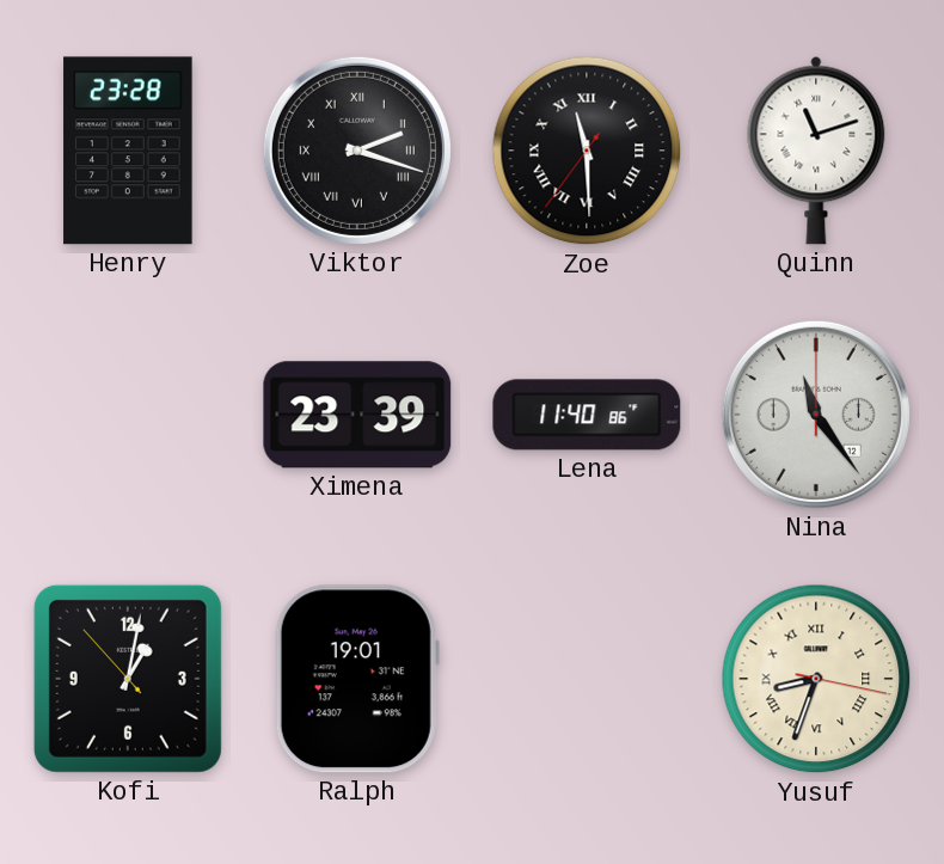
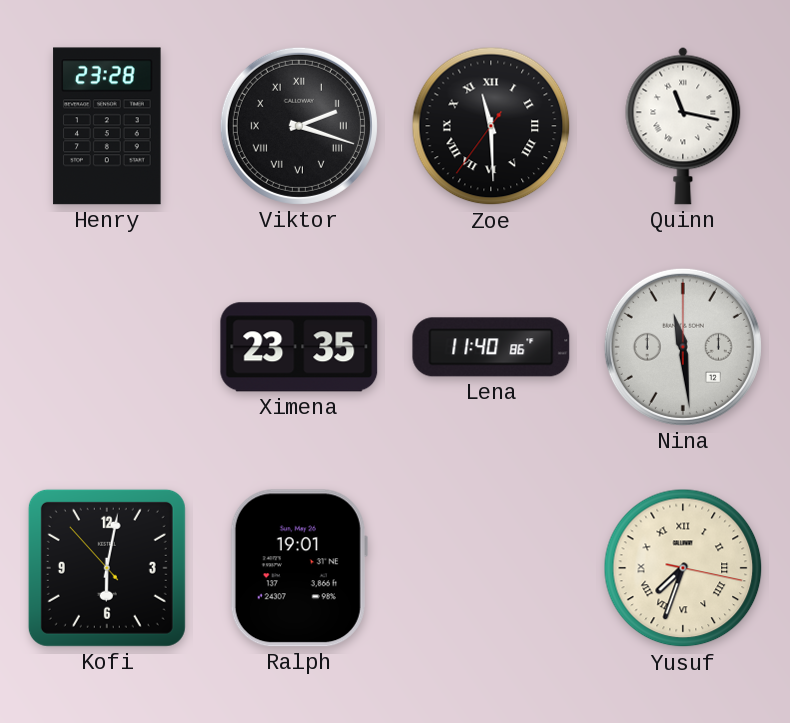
Quinn: 11:12 -> 11:17
Ximena: 23:39 -> 23:35
Nina: 11:24 -> 11:29
Kofi: 1:01 -> 6:01
Yusuf: 8:33 -> 7:33
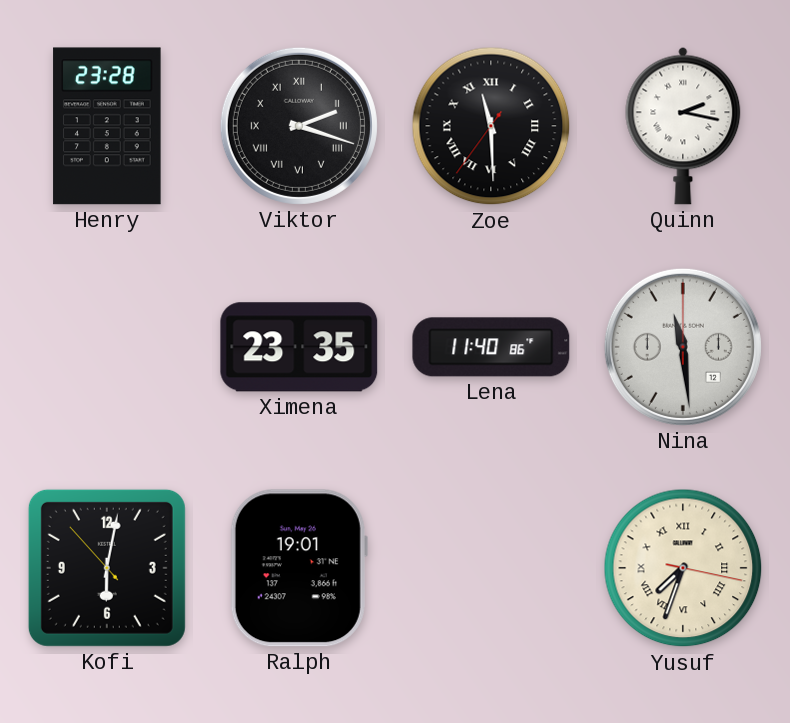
Quinn: 11:17 -> 2:17
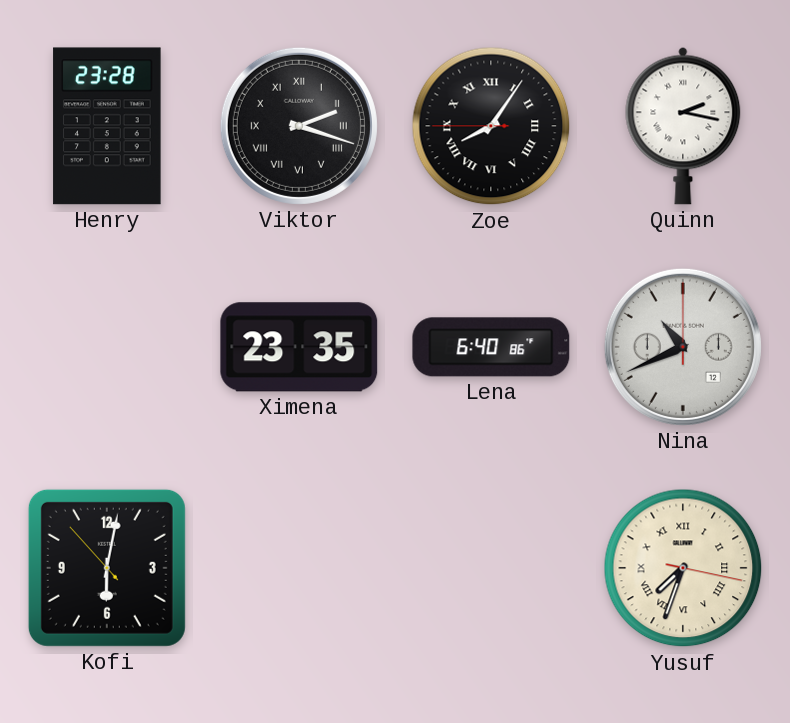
Zoe: 11:29 -> 8:05
Lena: 11:40 -> 6:40
Nina: 11:29 -> 10:41
Ralph: 19:01 -> none
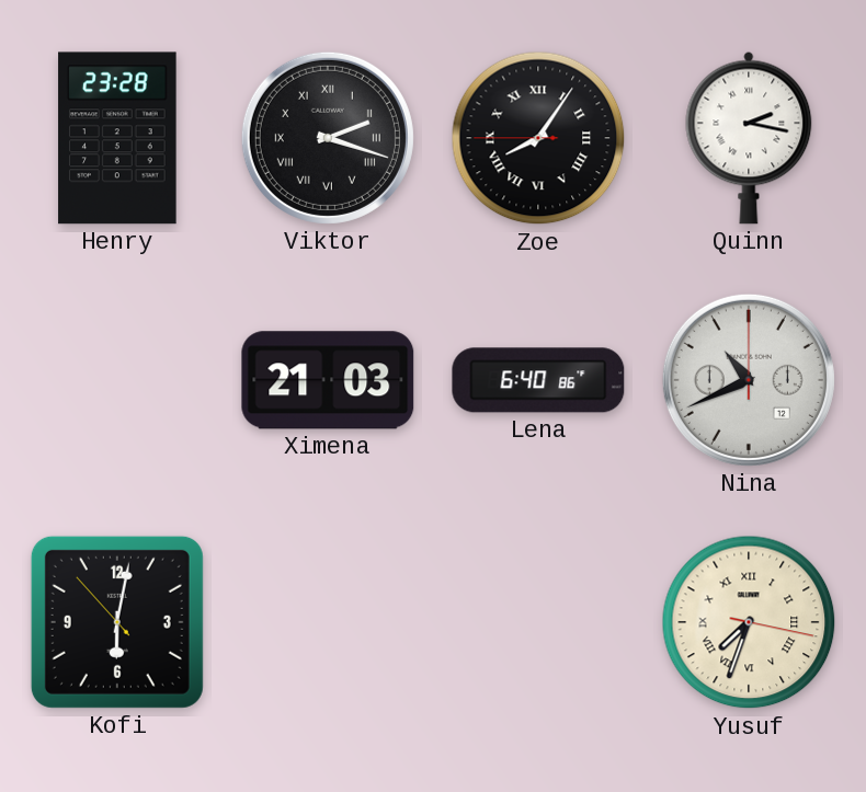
Ximena: 23:35 -> 21:03
